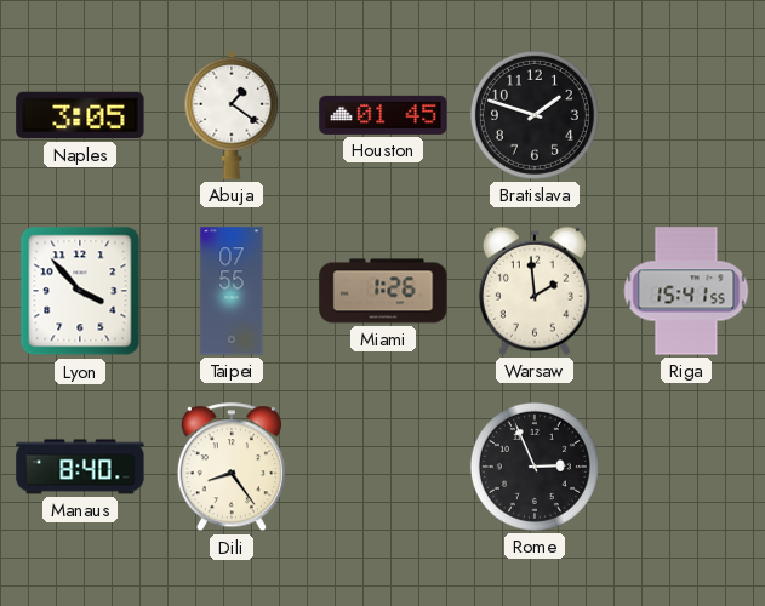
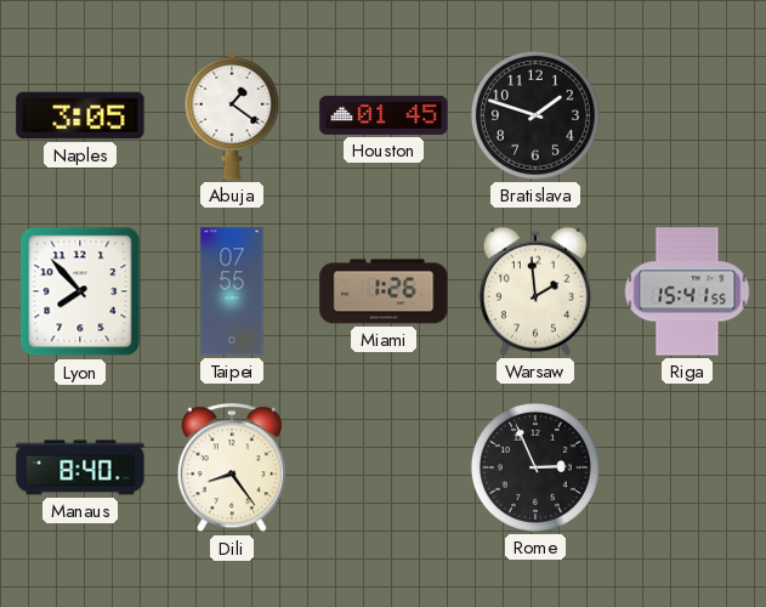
Lyon: 3:53 -> 7:53
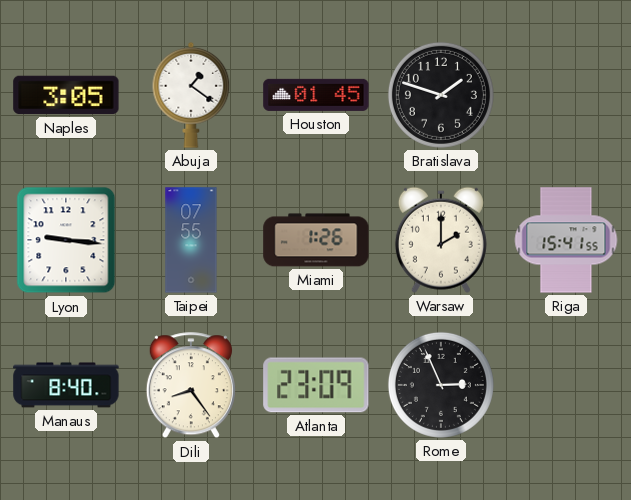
Lyon: 7:53 -> 9:16
Warsaw: 1:59 -> 2:00
Atlanta: none -> 23:09
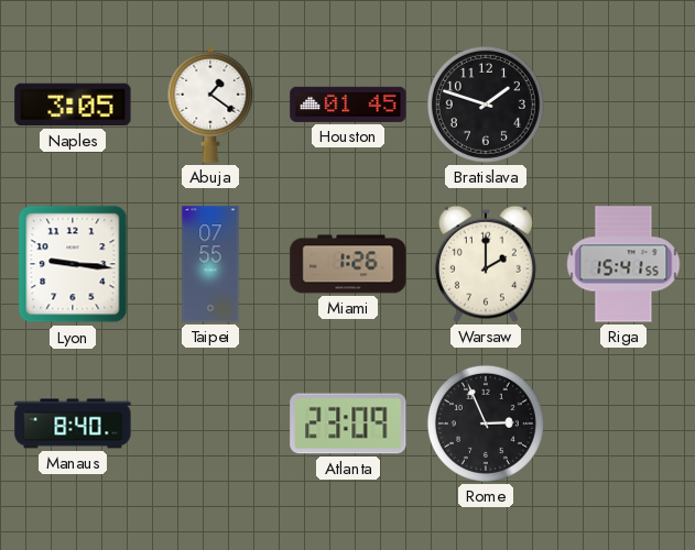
Dili: 8:24 -> none
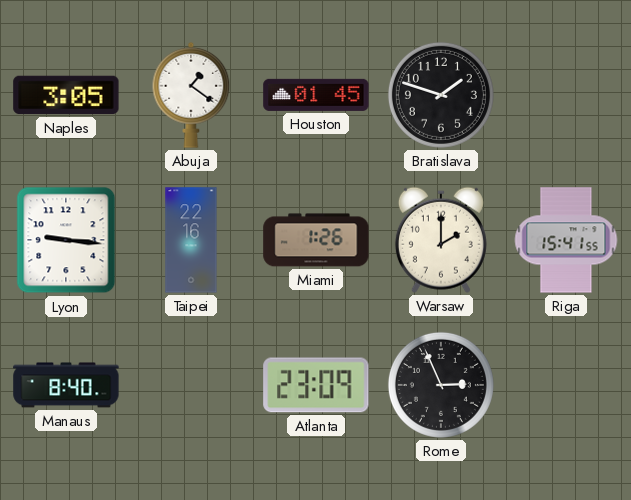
Taipei: 07:55 -> 22:16
